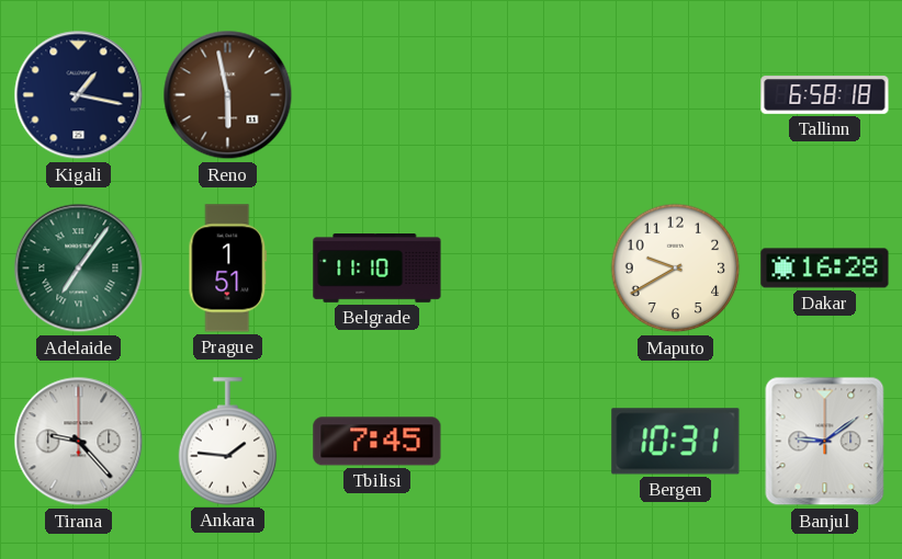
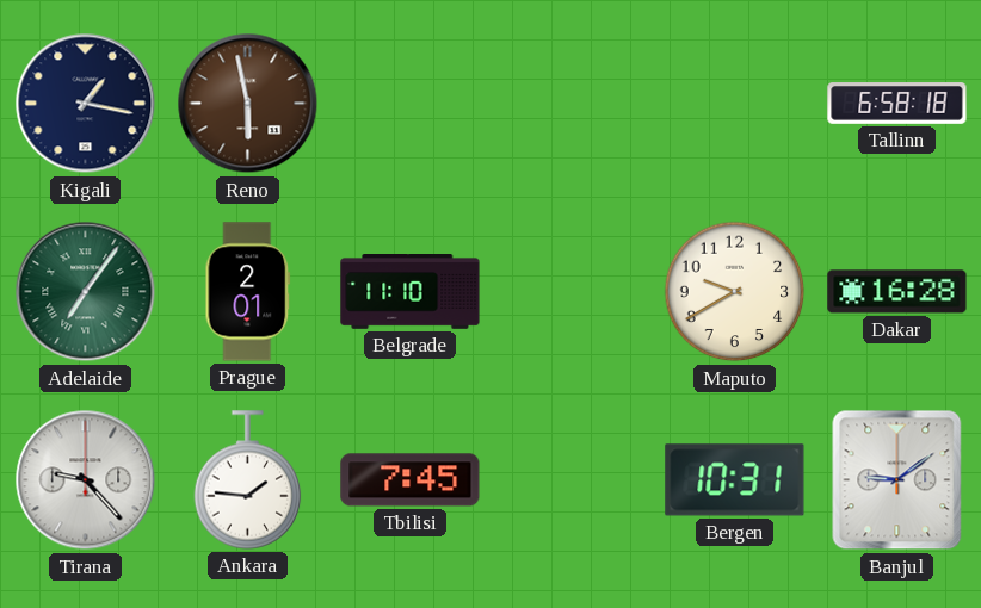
Prague: 1:51 -> 2:01
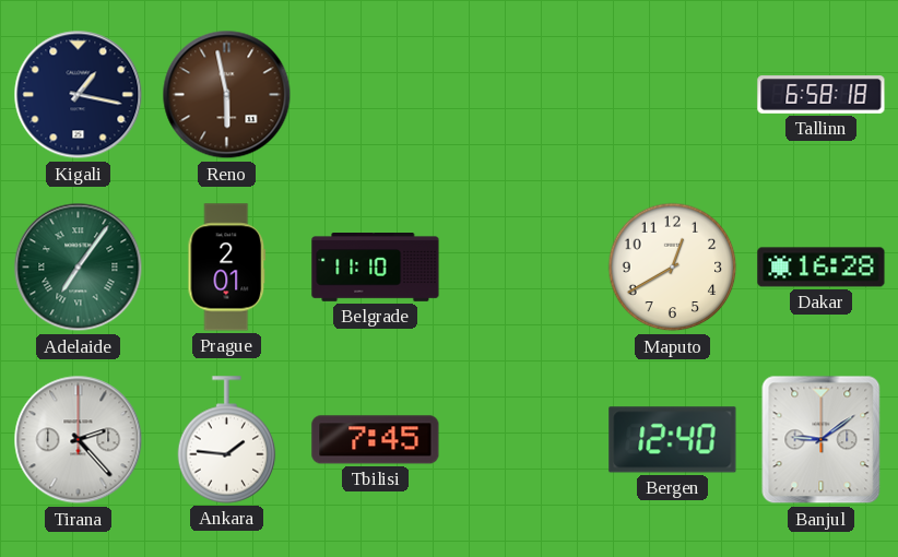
Maputo: 9:40 -> 12:40
Tirana: 9:23 -> 2:23
Bergen: 10:31 -> 12:40
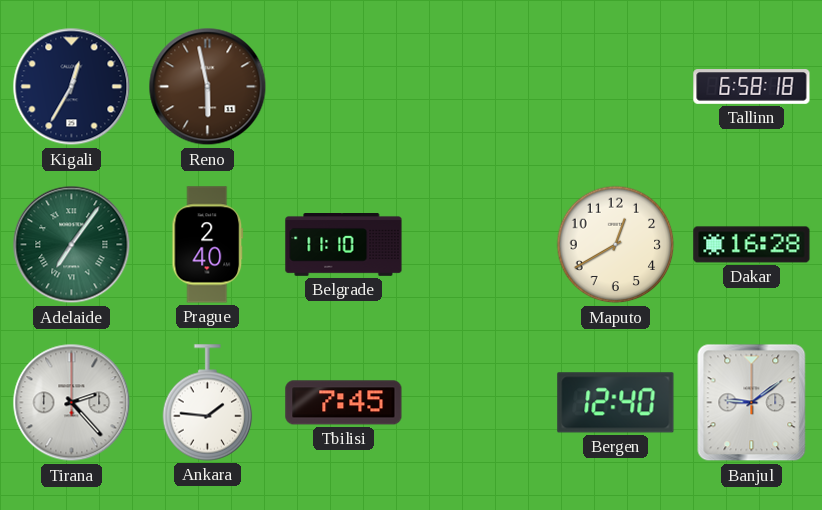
Kigali: 1:17 -> 12:35
Prague: 2:01 -> 2:40
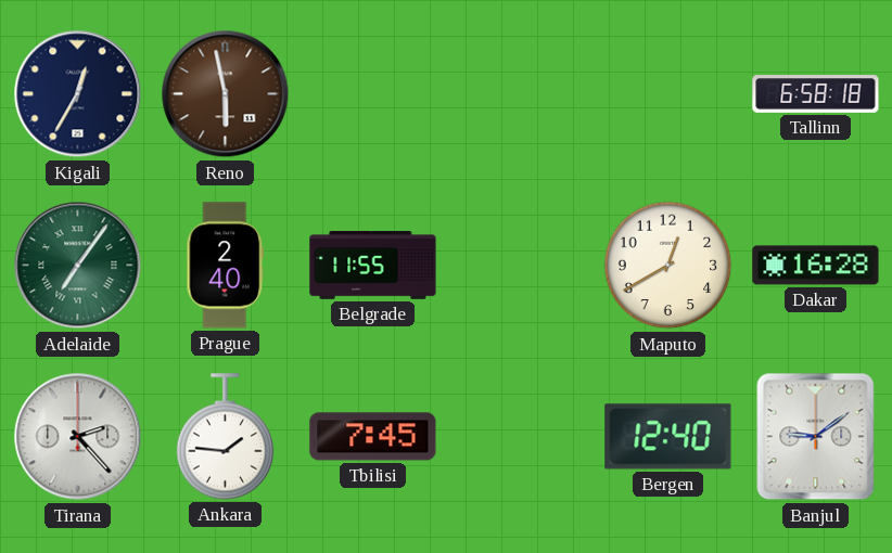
Belgrade: 11:10 -> 11:55
